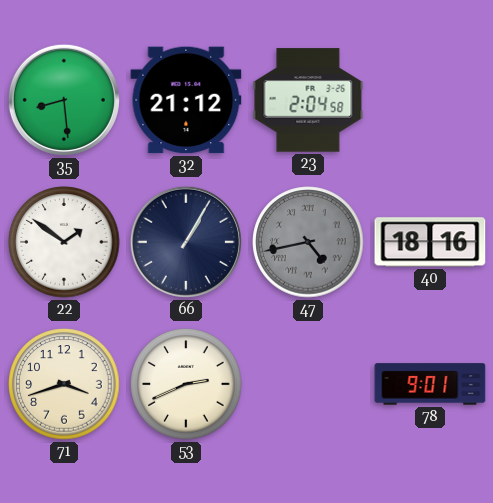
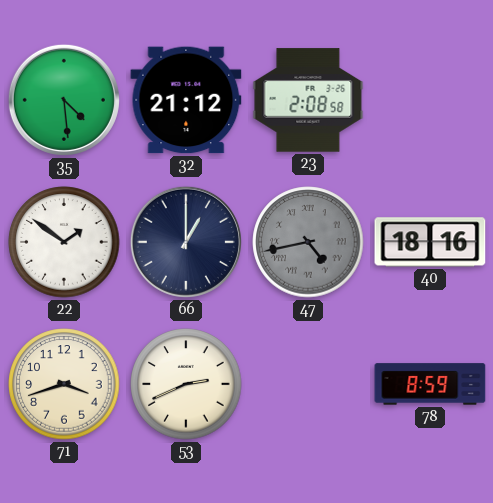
35: 8:29 -> 4:29
23: 2:04 -> 2:08
66: 1:05 -> 1:00
78: 9:01 -> 8:59
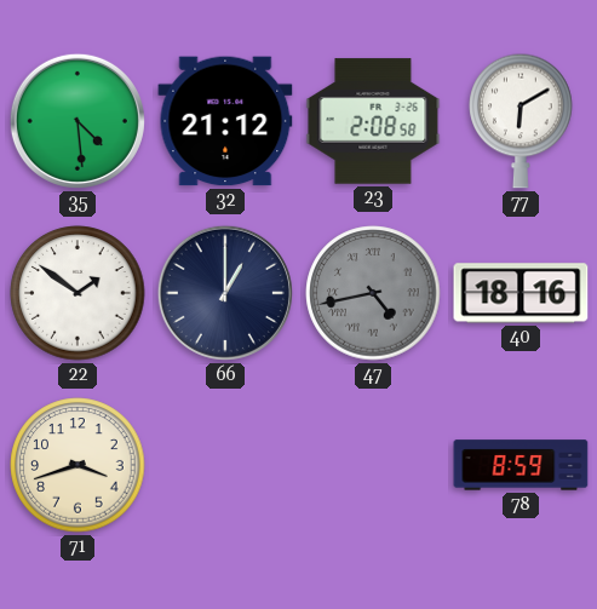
77: none -> 6:10
53: 2:41 -> none
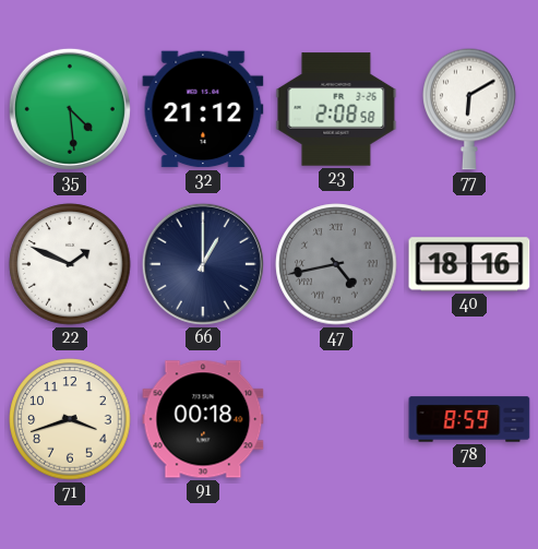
22: 1:51 -> 1:49
91: none -> 00:18
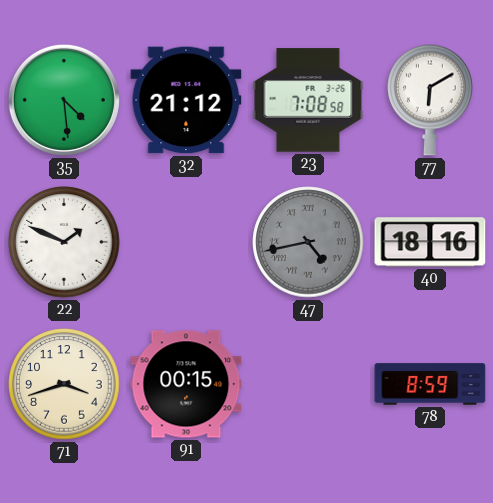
23: 2:08 -> 7:08
66: 1:00 -> none
91: 00:18 -> 00:15
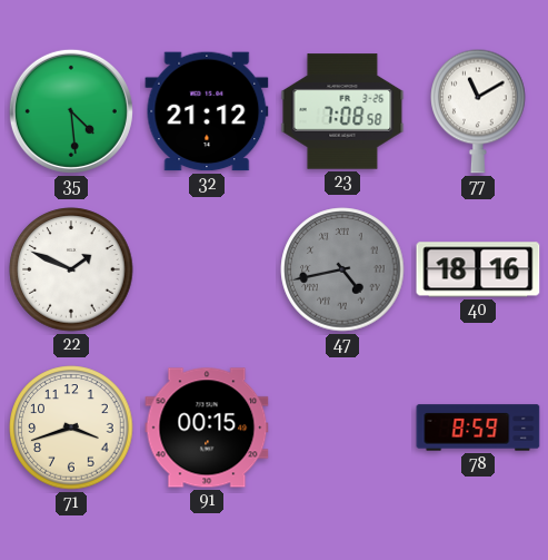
77: 6:10 -> 11:10
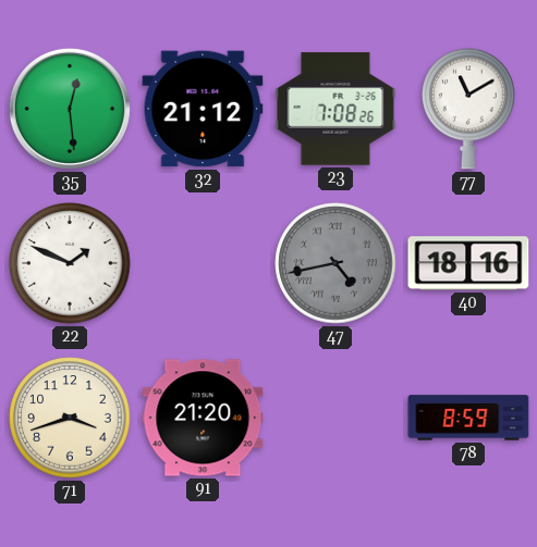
35: 4:29 -> 12:29
23: 7:08:58 -> 7:08:26
91: 00:15 -> 21:20
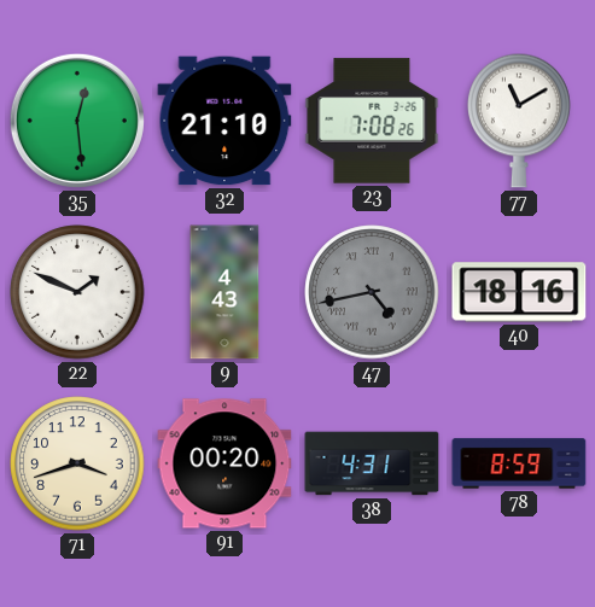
32: 21:12 -> 21:10
9: none -> 4:43
91: 21:20 -> 00:20
38: none -> 4:31
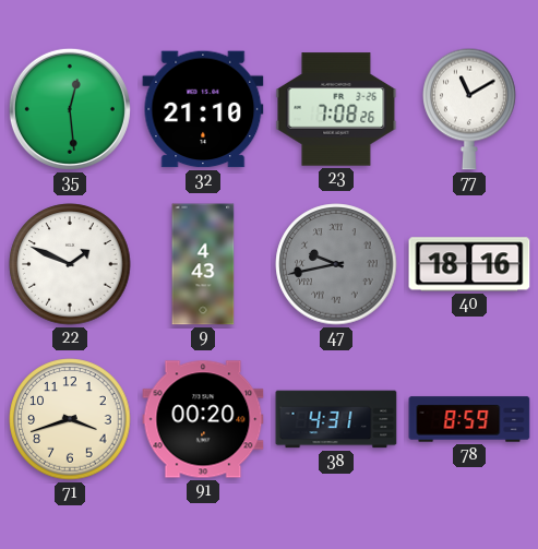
47: 4:43 -> 9:43
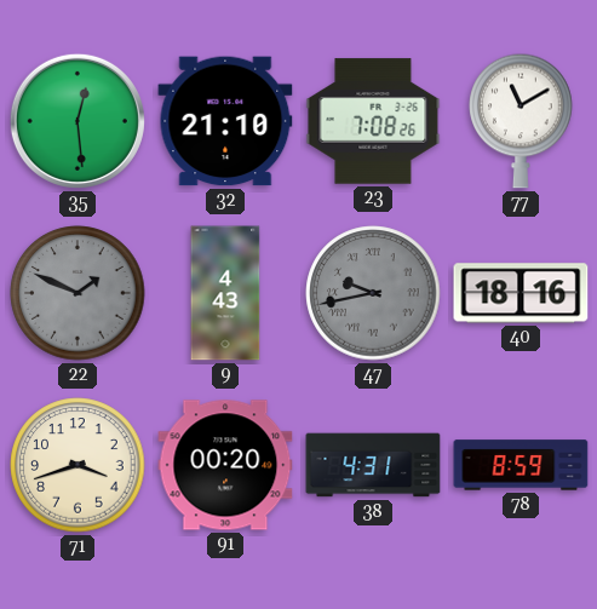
22 dial: white -> grey
